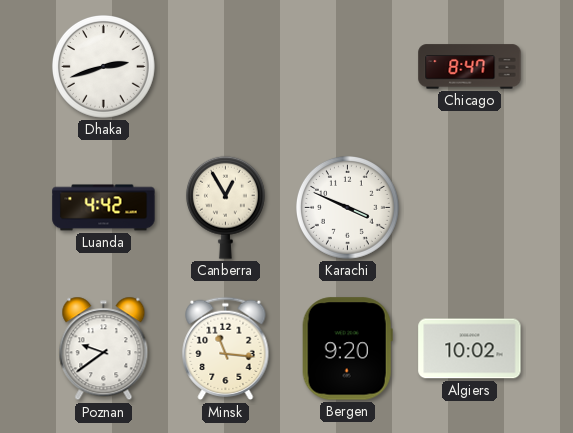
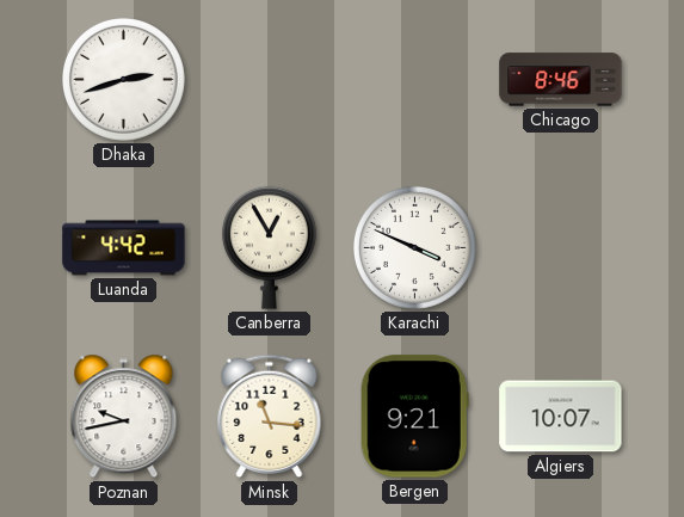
Chicago: 8:47 -> 8:46
Poznan: 9:39 -> 9:43
Bergen: 9:20 -> 9:21
Algiers: 10:02 -> 10:07
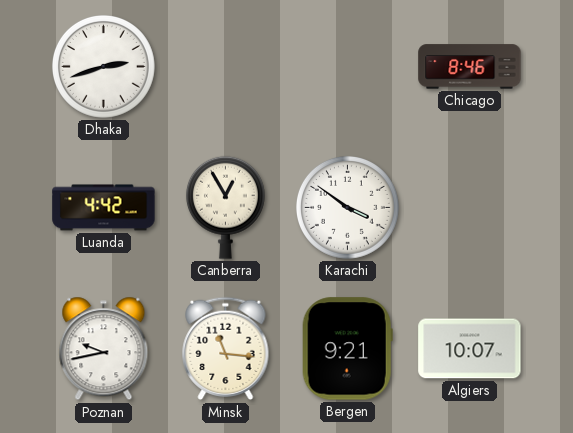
Karachi: 3:49 -> 3:51
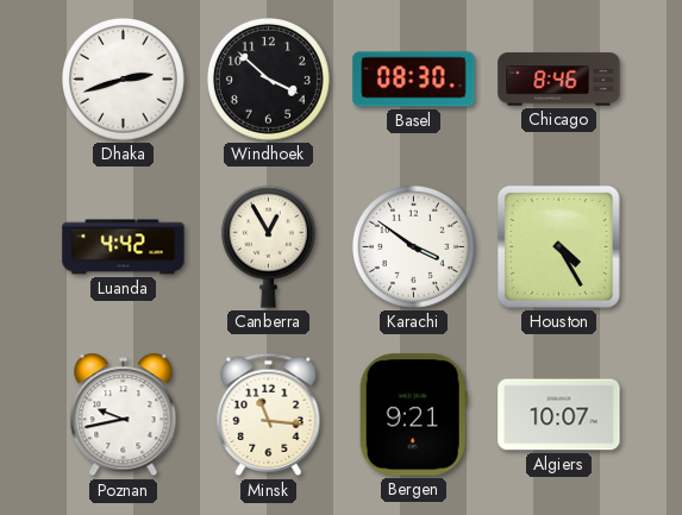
Windhoek: none -> 3:52
Basel: none -> 08:30
Houston: none -> 4:25
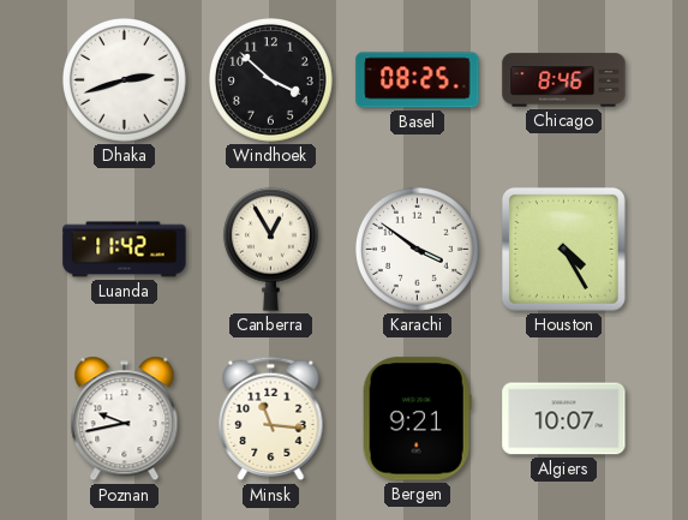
Basel: 08:30 -> 08:25
Luanda: 4:42 -> 11:42
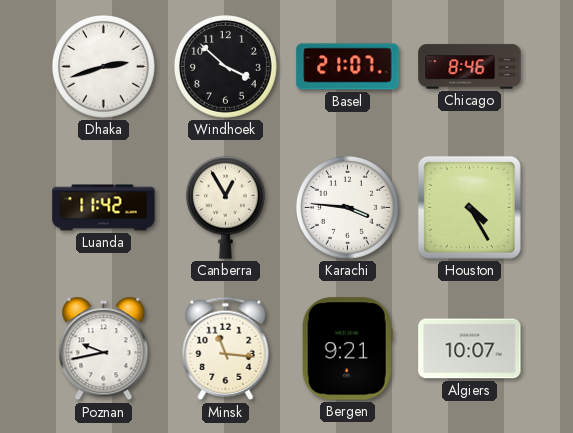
Basel: 08:25 -> 21:07
Karachi: 3:51 -> 3:46
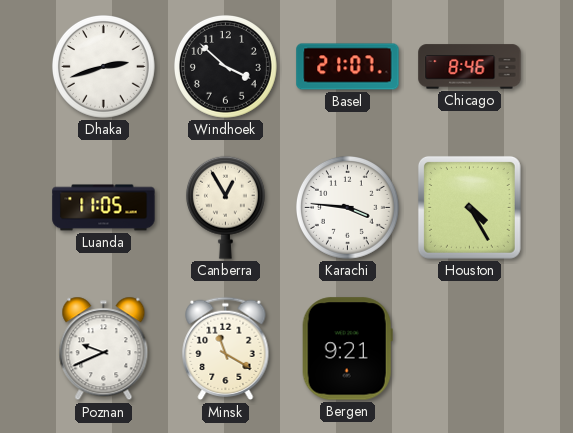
Luanda: 11:42 -> 11:05
Poznan: 9:43 -> 9:41
Minsk: 11:16 -> 11:20
Algiers: 10:07 -> none
